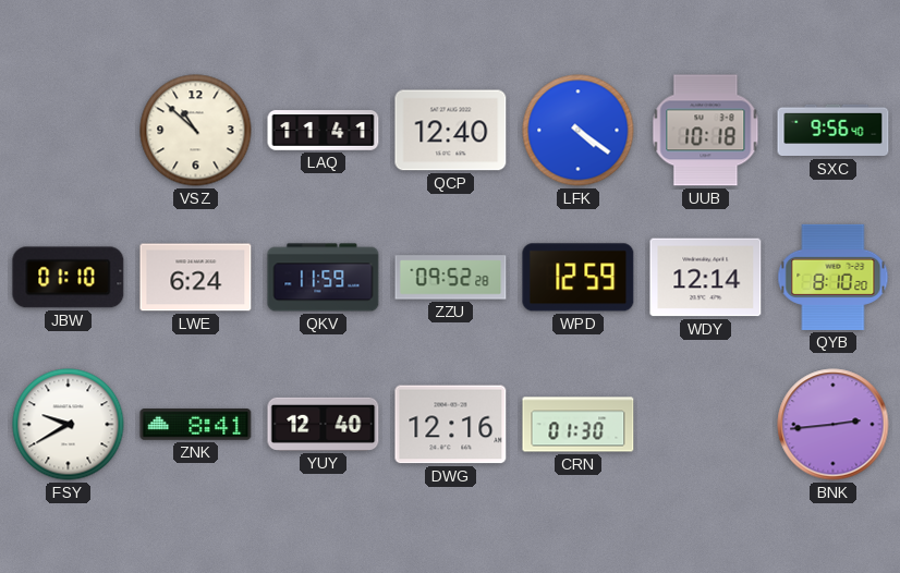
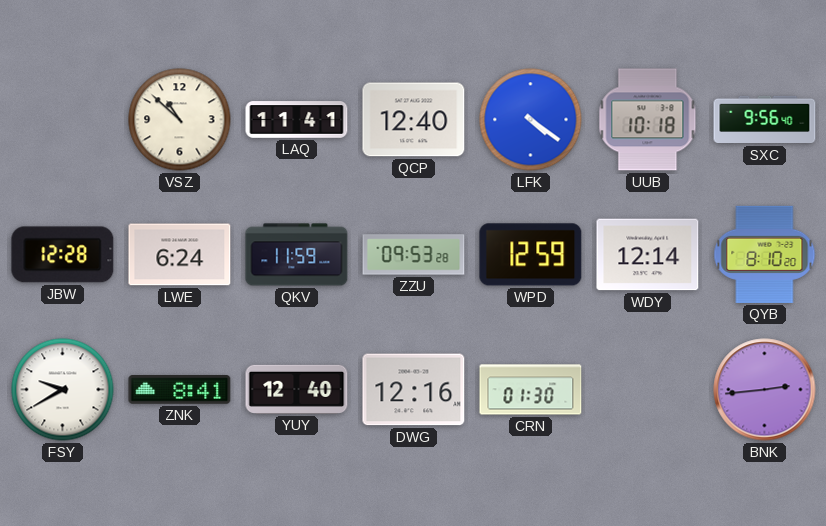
JBW: 01:10 -> 12:28
ZZU: 09:52 -> 09:53
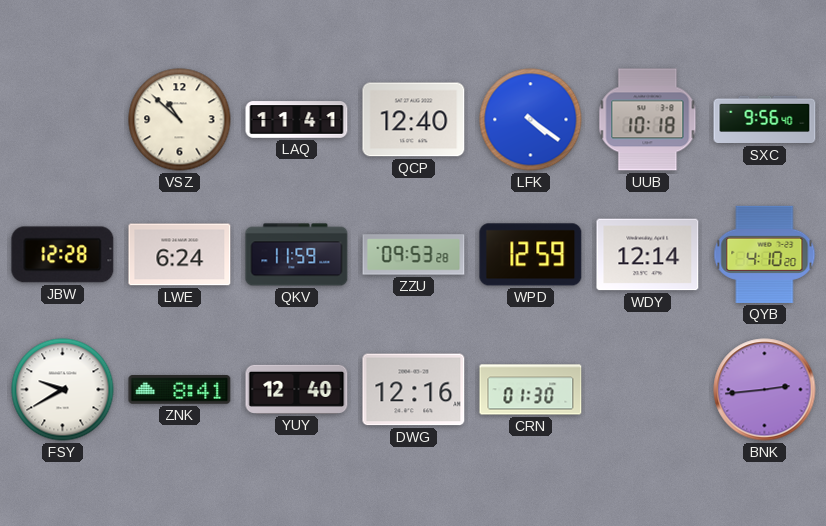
QYB: 8:10 -> 4:10
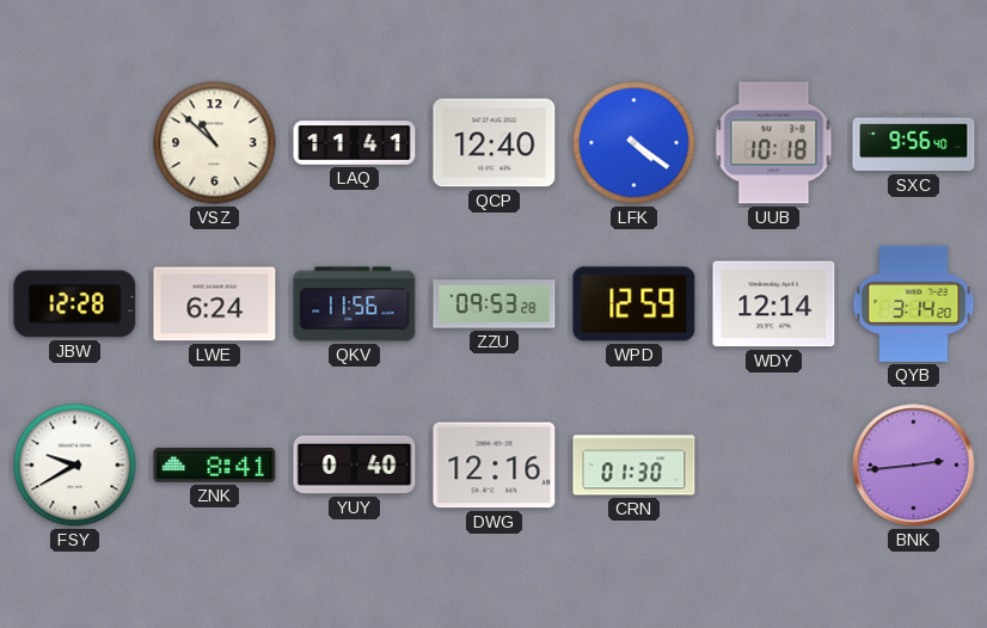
QKV: 11:59 -> 11:56
QYB: 4:10 -> 3:14
YUY: 12:40 -> 0:40
